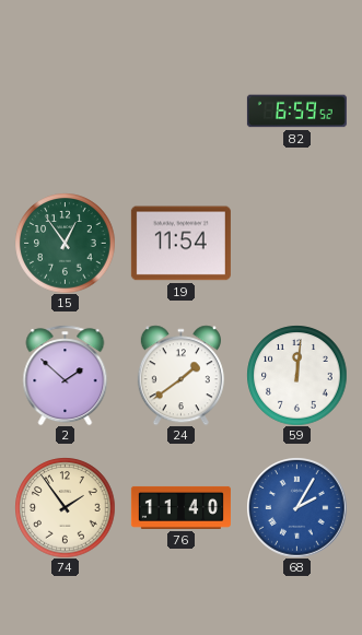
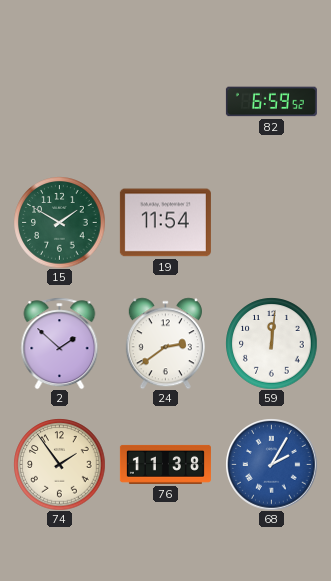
15: 12:54 -> 1:50
24: 1:39 -> 2:39
76: 11:40 -> 11:38
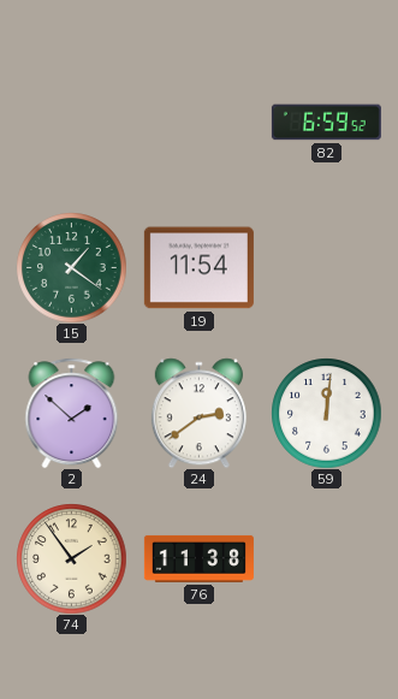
15: 1:50 -> 1:21
68: 2:05 -> none
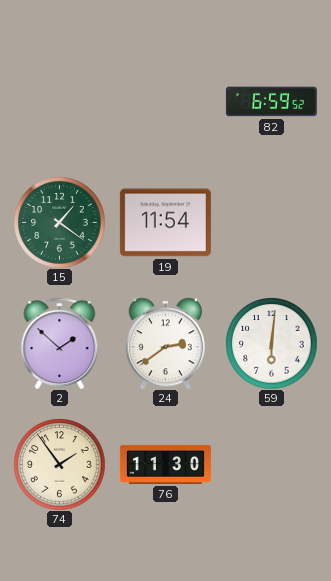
59: 12:01 -> 6:01
76: 11:38 -> 11:30
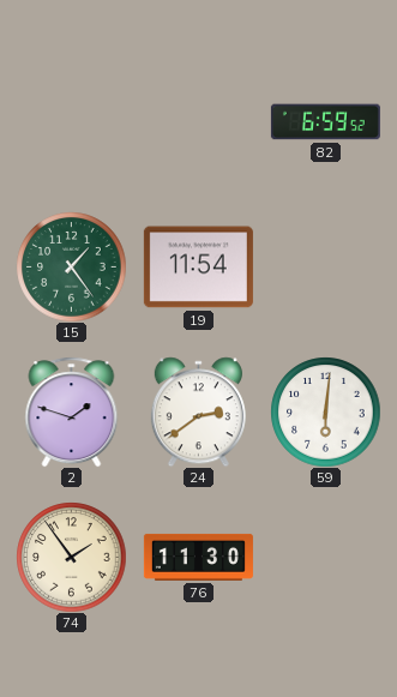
15: 1:21 -> 1:24
2: 1:52 -> 1:48
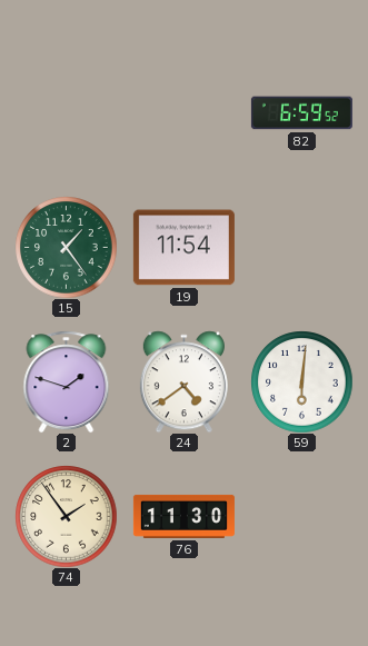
24: 2:39 -> 4:39
